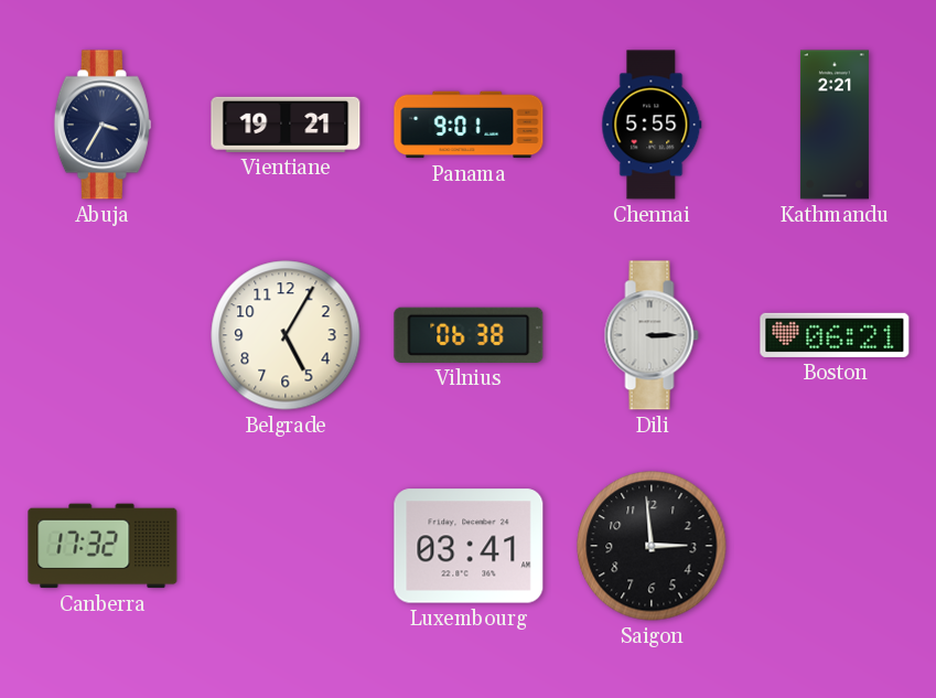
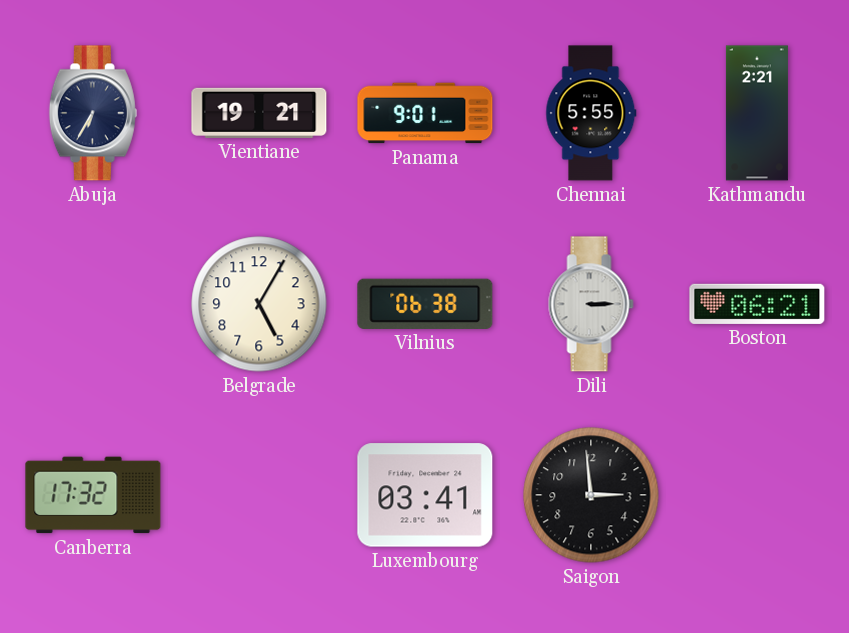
Abuja: 3:35 -> 6:35
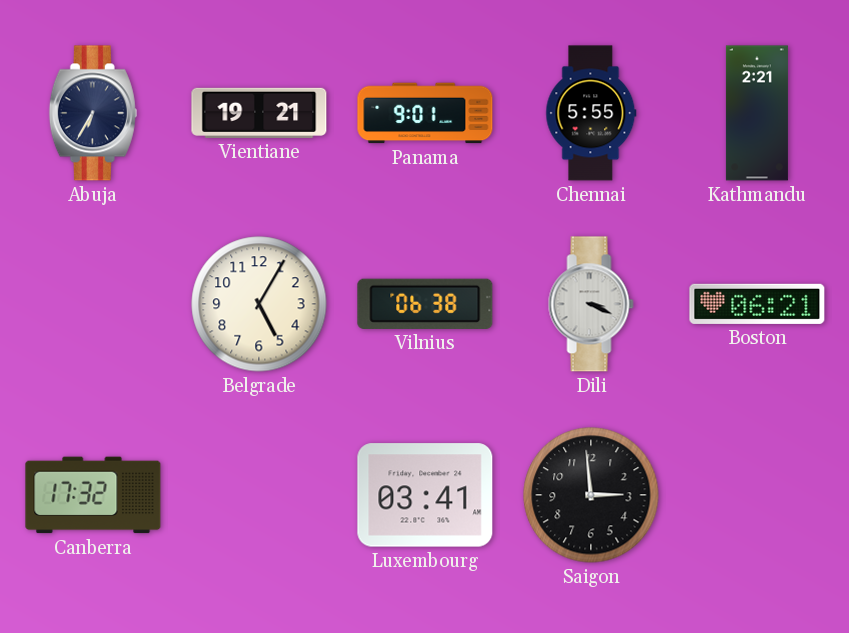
Dili: 3:15 -> 3:19
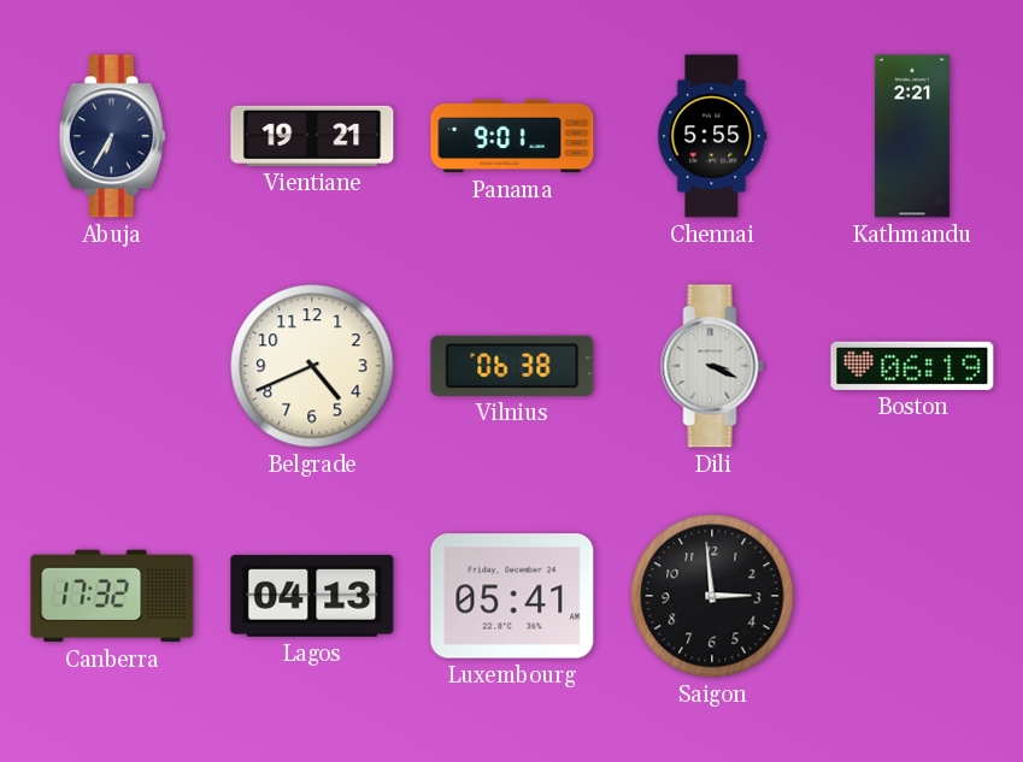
Belgrade: 5:05 -> 4:41
Boston: 06:21 -> 06:19
Lagos: none -> 04:13
Luxembourg: 03:41 -> 05:41
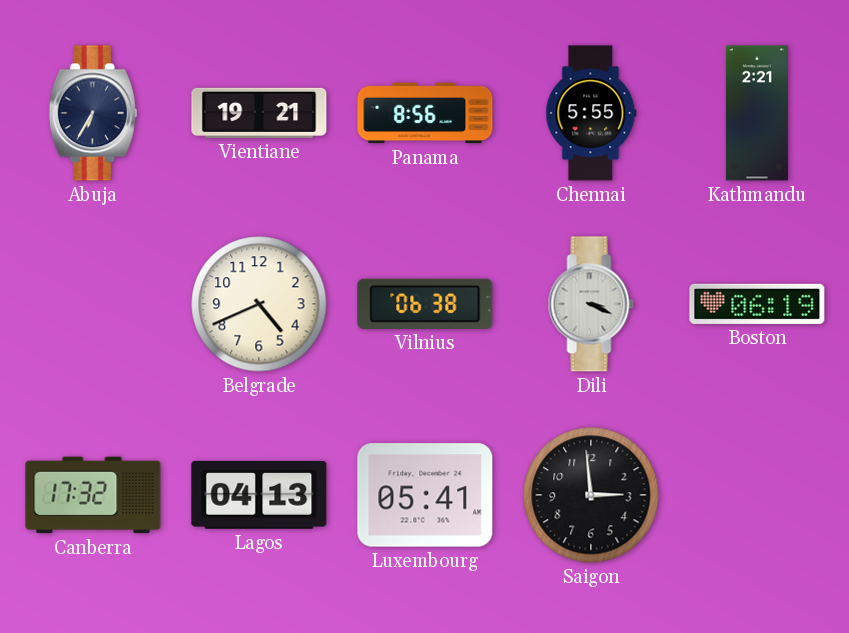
Panama: 9:01 -> 8:56
